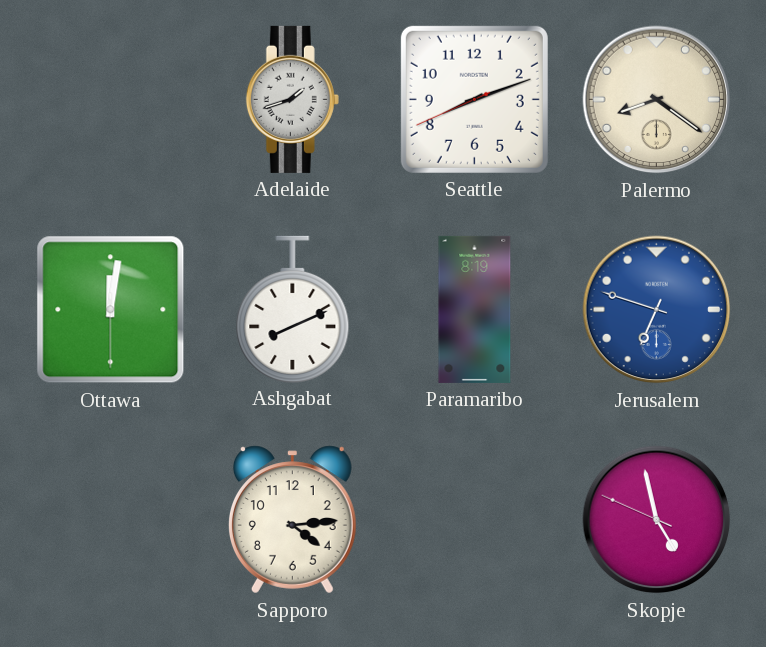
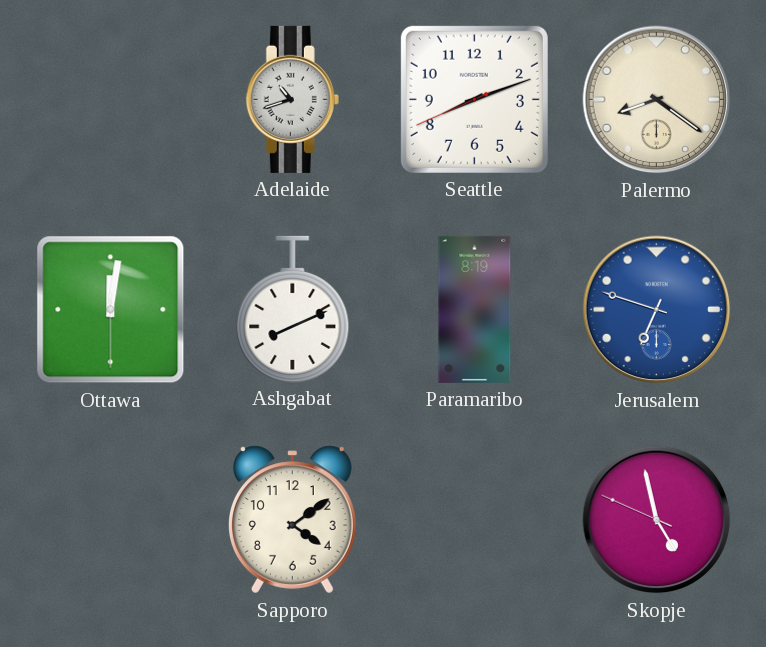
Adelaide: 1:42 -> 10:42
Sapporo: 4:14 -> 4:09
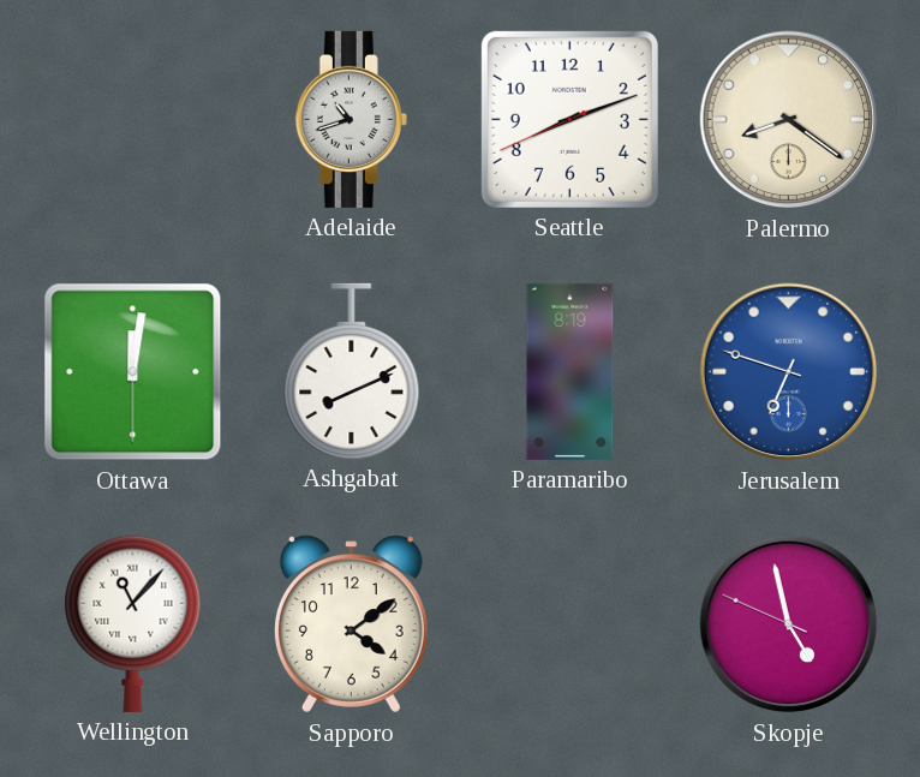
Wellington: none -> 11:07
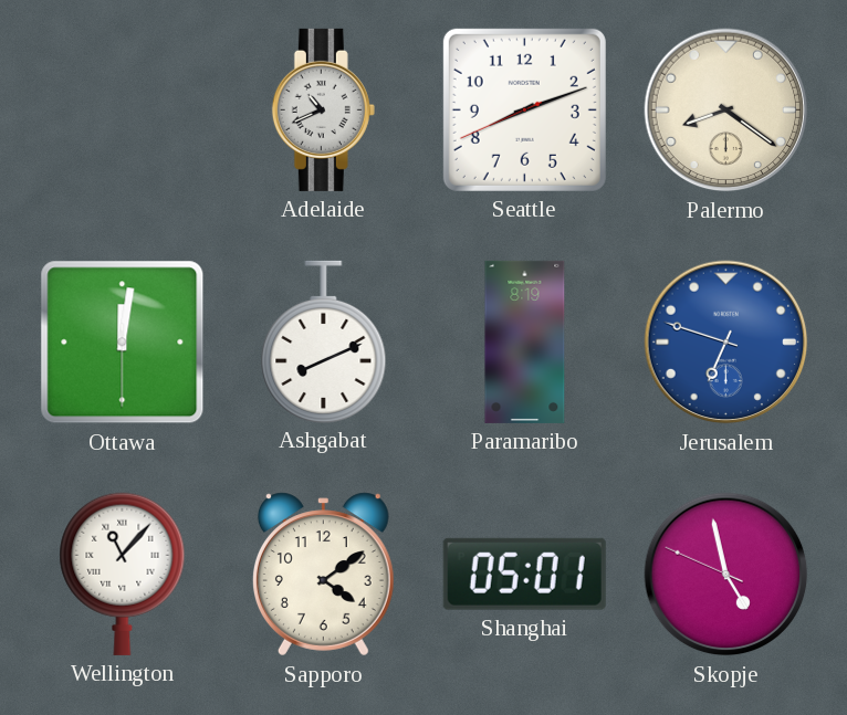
Adelaide: 10:42 -> 10:41
Shanghai: none -> 05:01
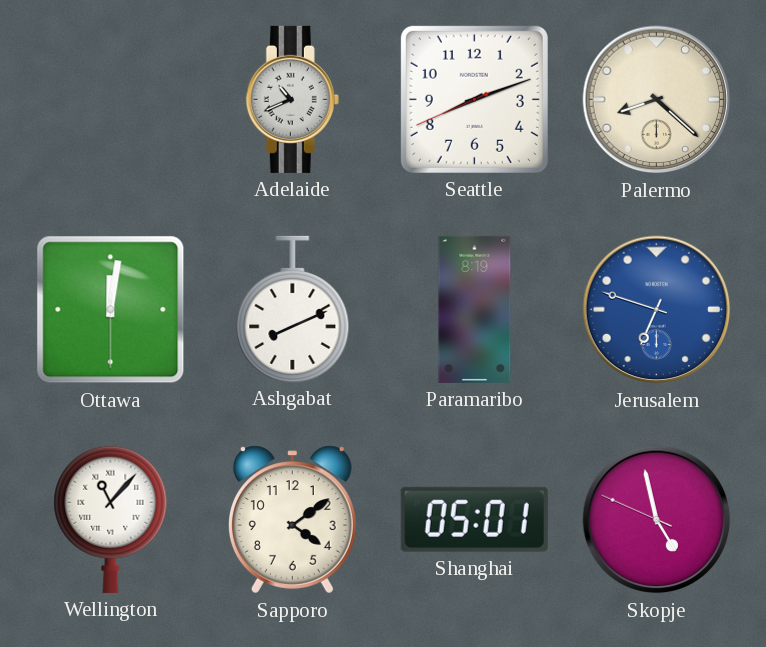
Palermo: 8:21 -> 8:22
